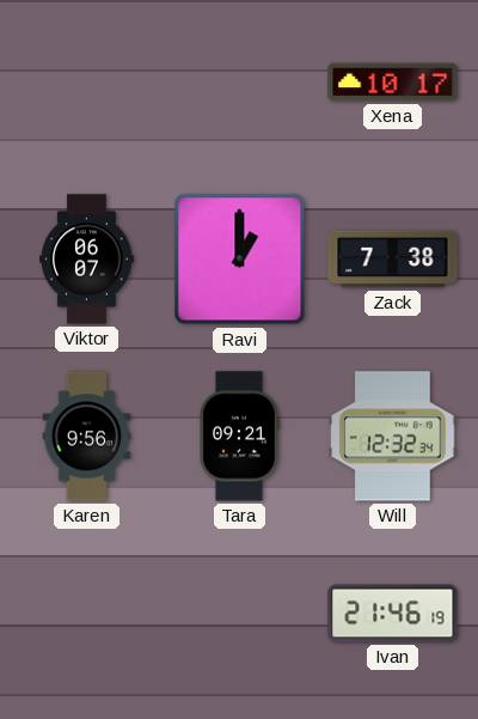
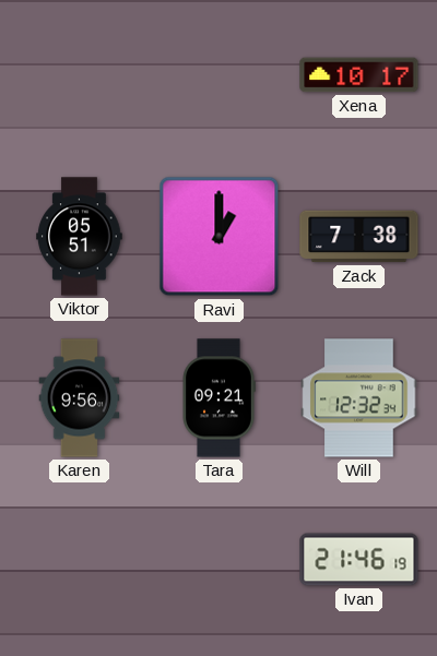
Viktor: 06:07 -> 05:51
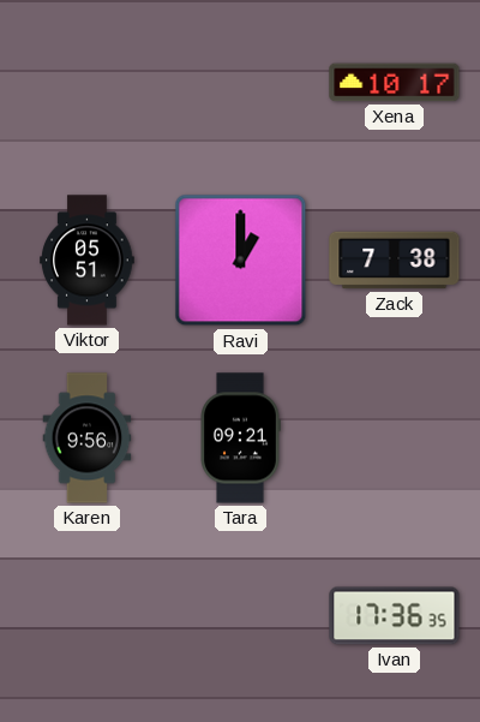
Will: 12:32 -> none
Ivan: 21:46 -> 17:36
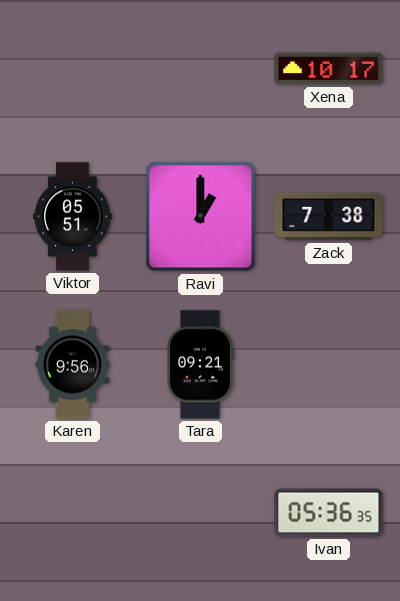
Ivan: 17:36 -> 05:36
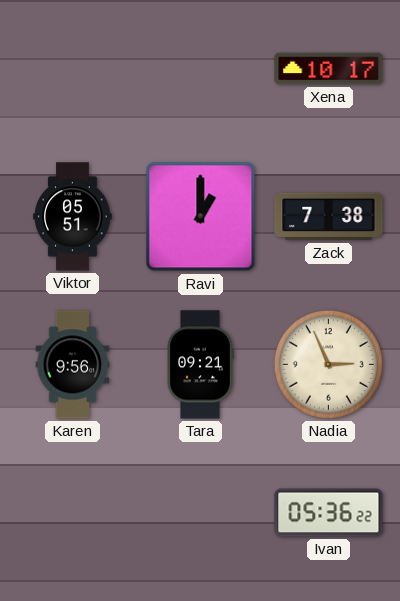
Nadia: none -> 2:56
Ivan: 05:36:35 -> 05:36:22
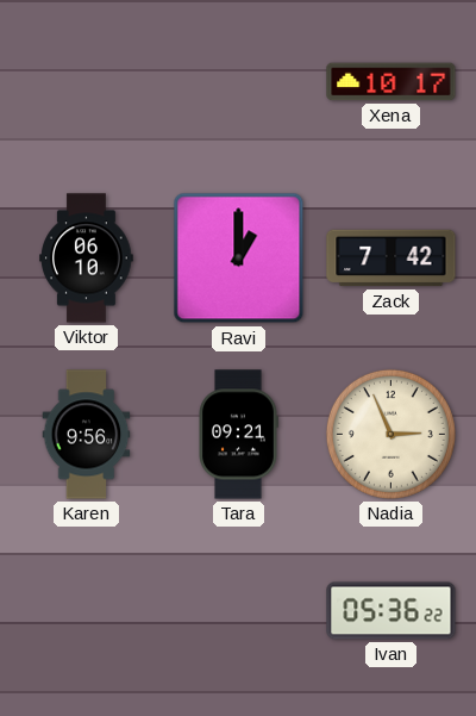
Viktor: 05:51 -> 06:10
Zack: 7:38 -> 7:42
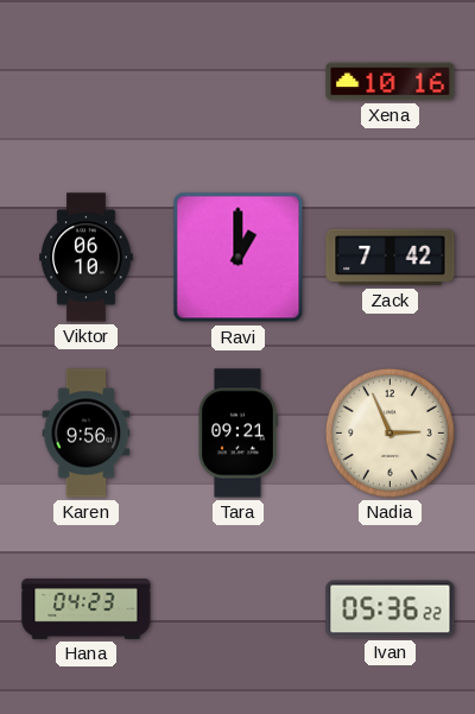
Xena: 10:17 -> 10:16
Hana: none -> 04:23
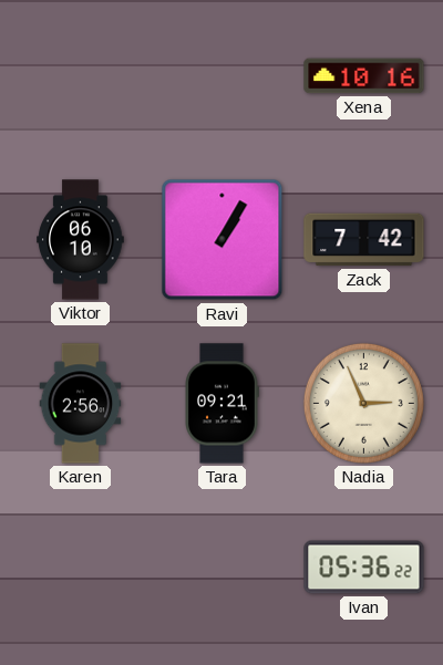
Ravi: 1:00 -> 1:05
Karen: 9:56 -> 2:56
Hana: 04:23 -> none
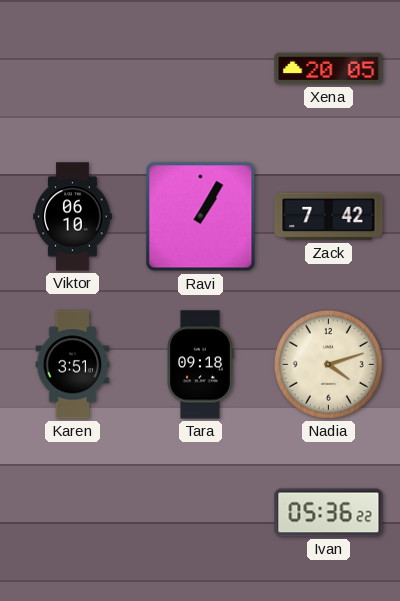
Xena: 10:16 -> 20:05
Karen: 2:56 -> 3:51
Tara: 09:21 -> 09:18
Nadia: 2:56 -> 4:12
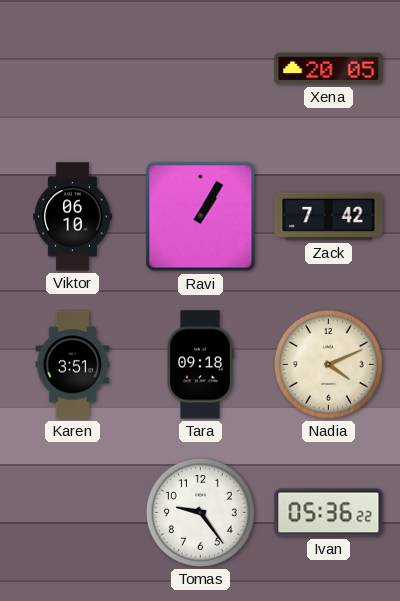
Nadia: 4:12 -> 4:11
Tomas: none -> 9:24
